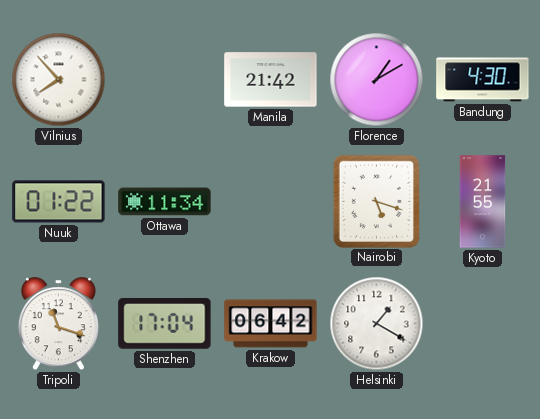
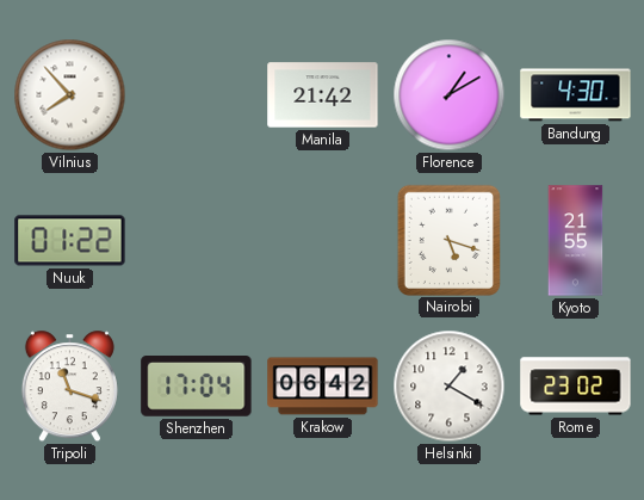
Ottawa: 11:34 -> none
Rome: none -> 23:02
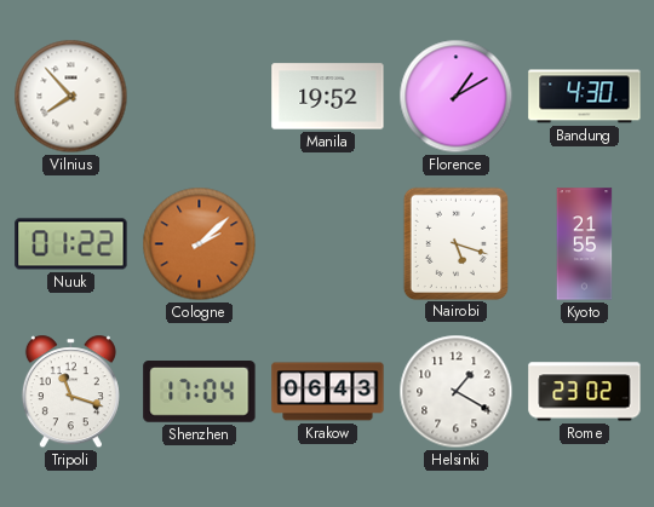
Manila: 21:42 -> 19:52
Cologne: none -> 2:08
Krakow: 06:42 -> 06:43
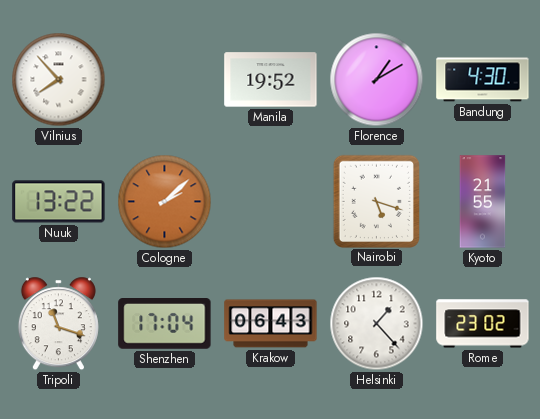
Nuuk: 01:22 -> 13:22
Helsinki: 1:20 -> 1:23
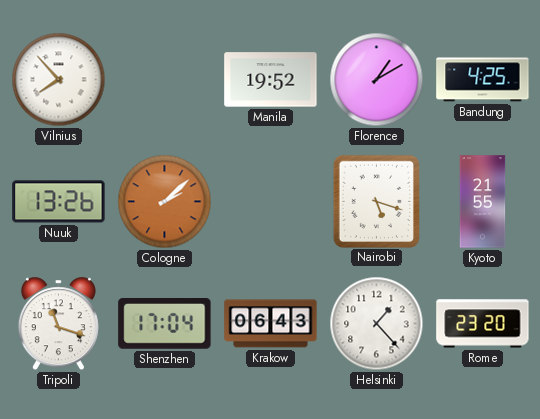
Bandung: 4:30 -> 4:25
Nuuk: 13:22 -> 13:26
Rome: 23:02 -> 23:20
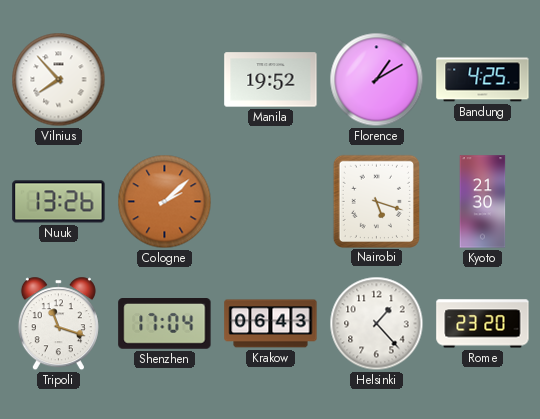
Kyoto: 21:55 -> 21:30
